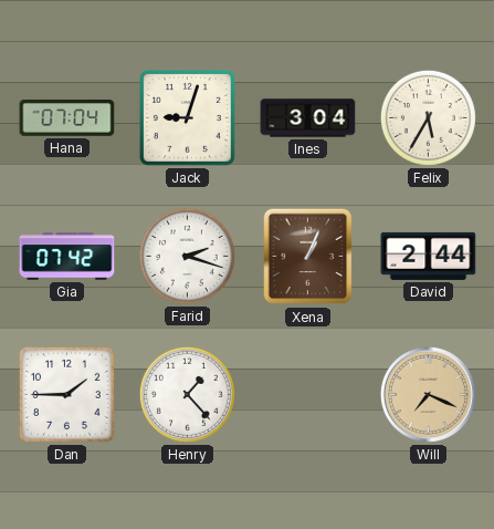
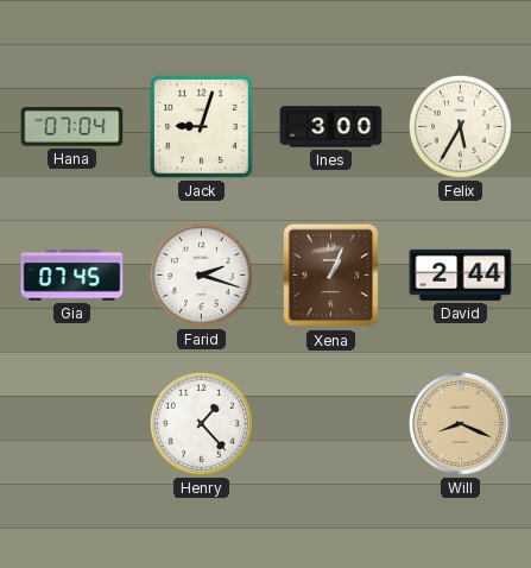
Ines: 3:04 -> 3:00
Gia: 07:42 -> 07:45
Dan: 1:45 -> none
Will: 7:19 -> 8:19
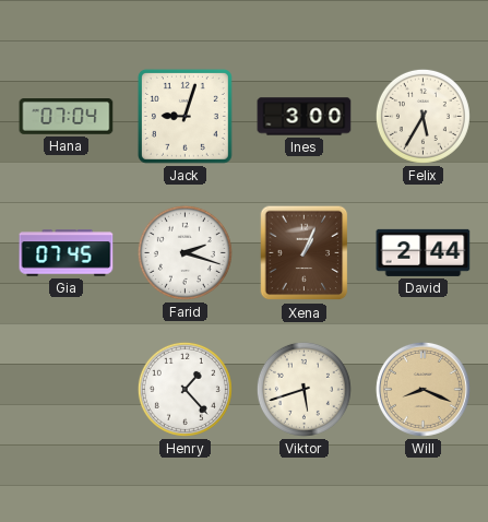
Viktor: none -> 5:42
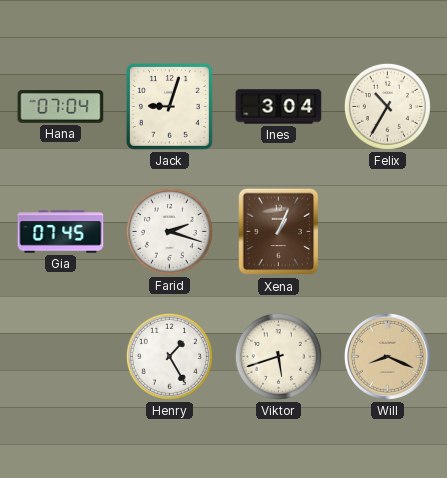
Ines: 3:00 -> 3:04
Felix: 5:35 -> 10:35
David: 2:44 -> none
Henry: 1:23 -> 1:25
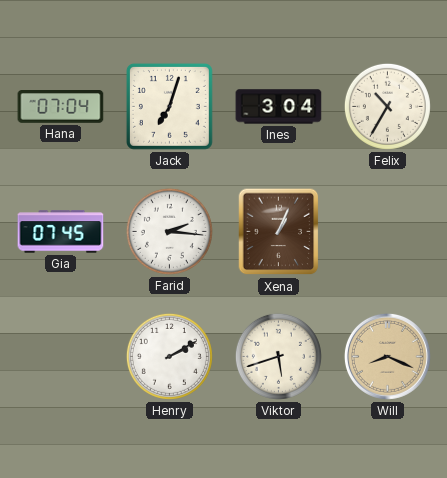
Jack: 9:03 -> 7:03
Farid: 2:18 -> 2:16
Henry: 1:25 -> 2:10
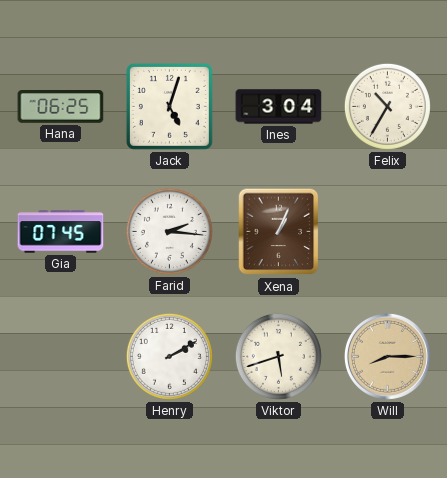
Hana: 07:04 -> 06:25
Jack: 7:03 -> 5:03
Will: 8:19 -> 8:15
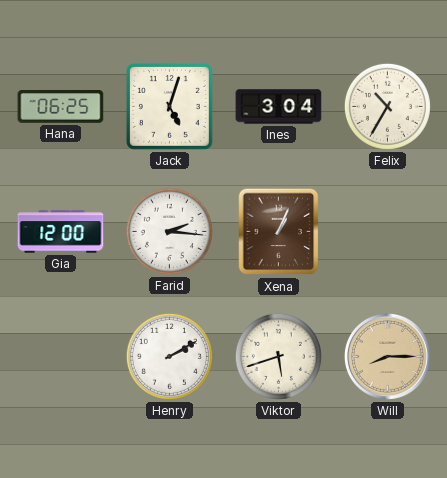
Gia: 07:45 -> 12:00
